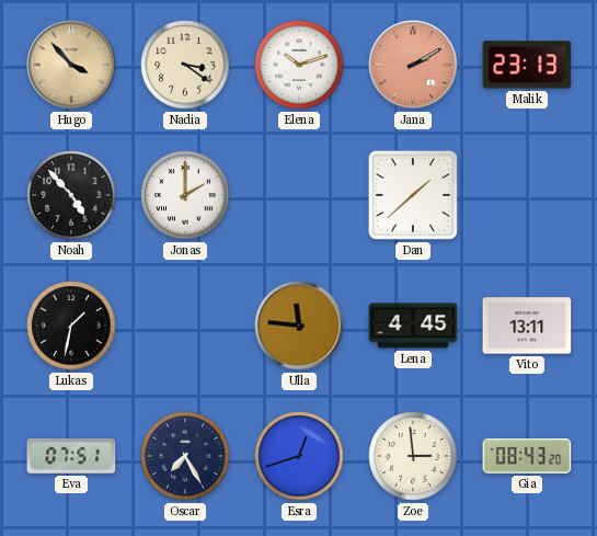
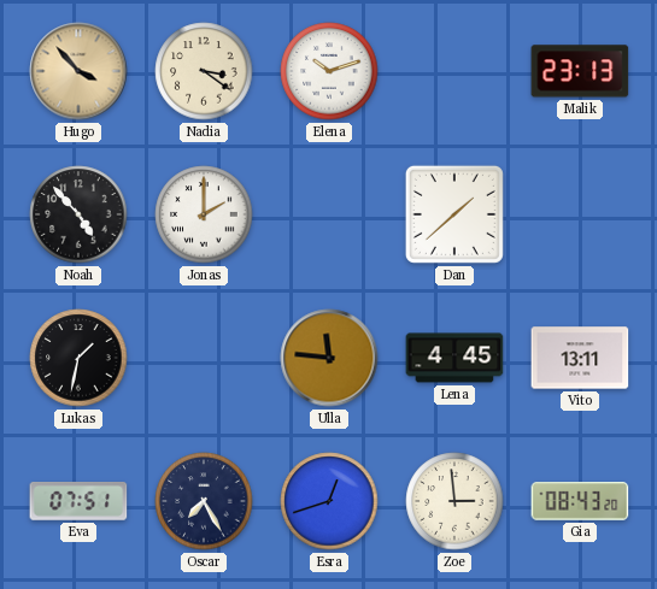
Jana: 2:10 -> none
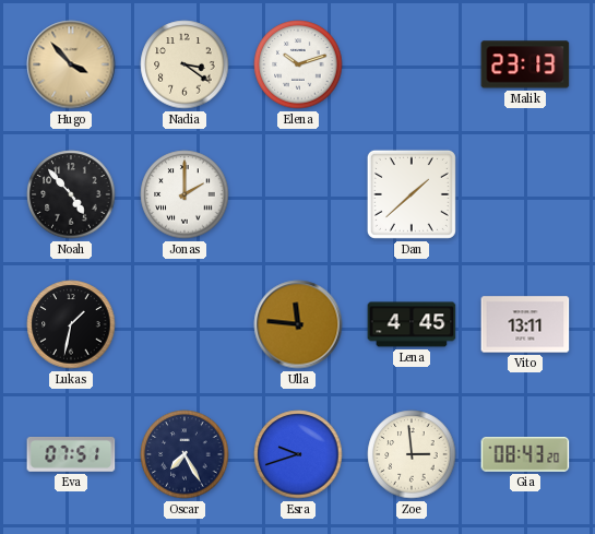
Esra: 12:42 -> 9:42
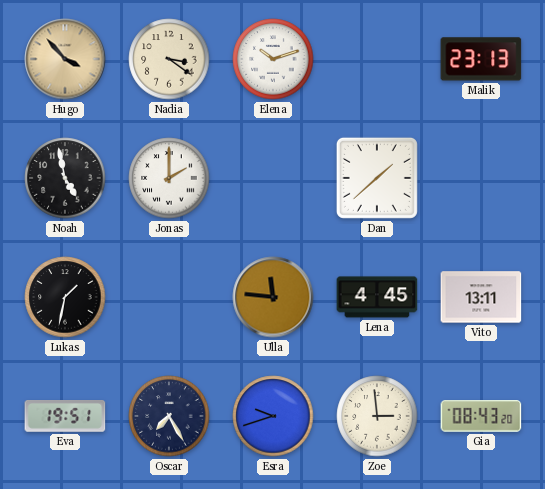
Noah: 4:53 -> 4:58
Eva: 07:51 -> 19:51
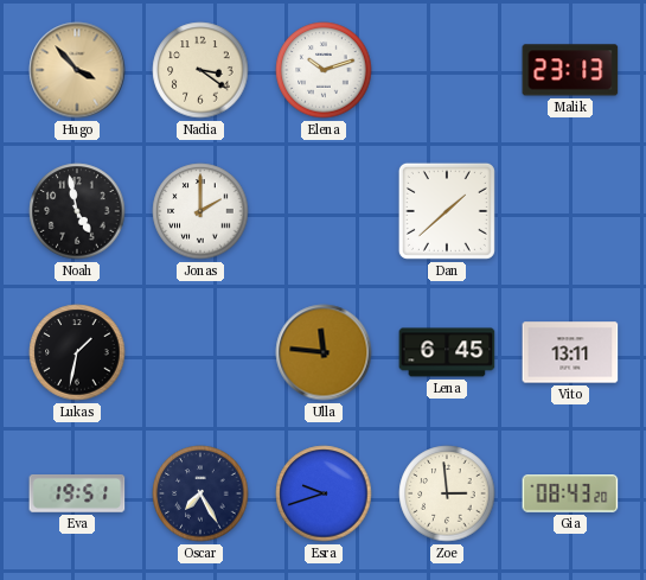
Lena: 4:45 -> 6:45
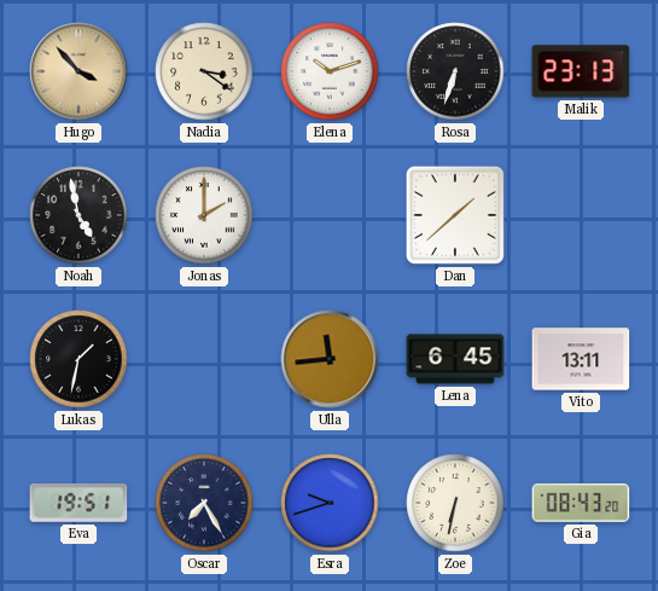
Rosa: none -> 6:33
Ulla: 11:46 -> 11:44
Zoe: 2:59 -> 6:32
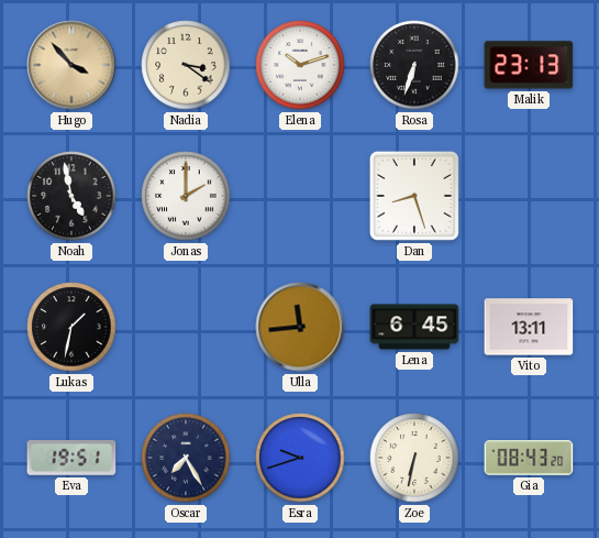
Dan: 1:38 -> 8:27
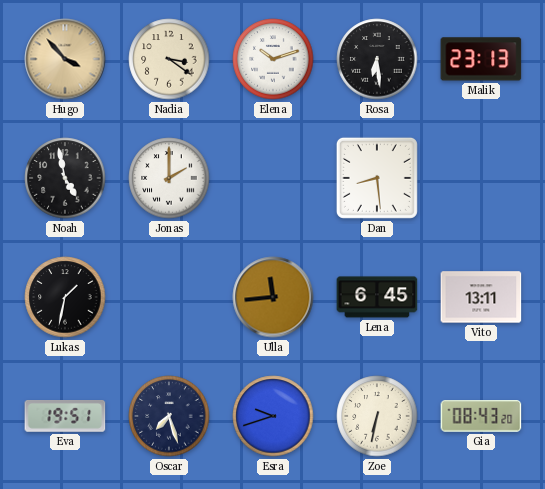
Rosa: 6:33 -> 6:29
Dan: 8:27 -> 8:29
Oscar: 7:25 -> 7:27
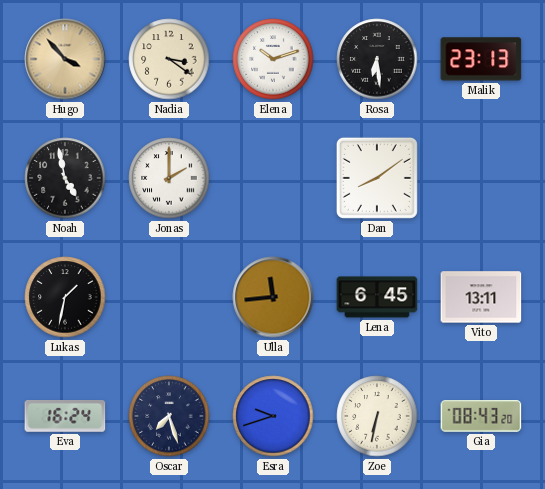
Dan: 8:29 -> 8:09
Eva: 19:51 -> 16:24
